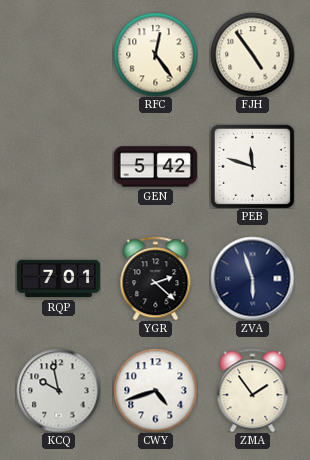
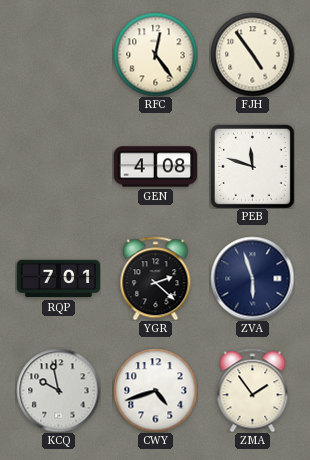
GEN: 5:42 -> 4:08
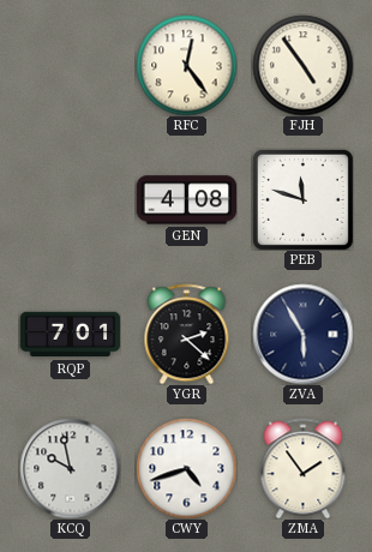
ZVA: 5:57 -> 5:55
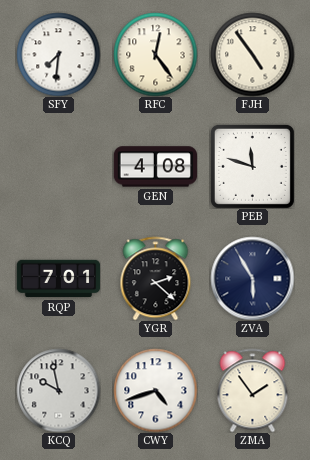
SFY: none -> 7:31
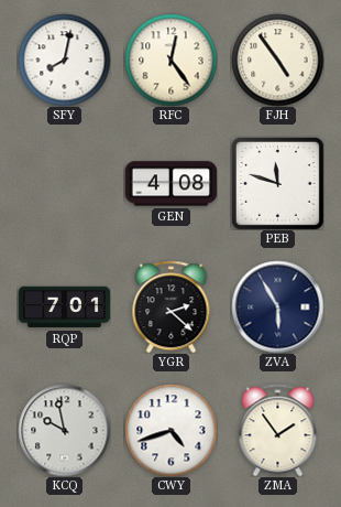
SFY: 7:31 -> 8:02
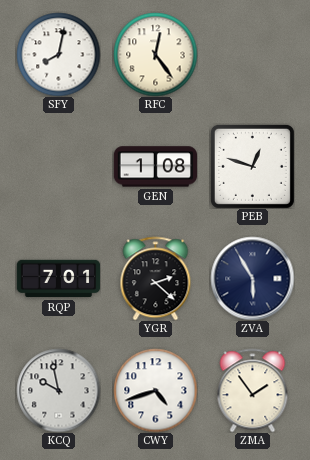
FJH: 4:54 -> none
GEN: 4:08 -> 1:08
PEB: 11:48 -> 12:48
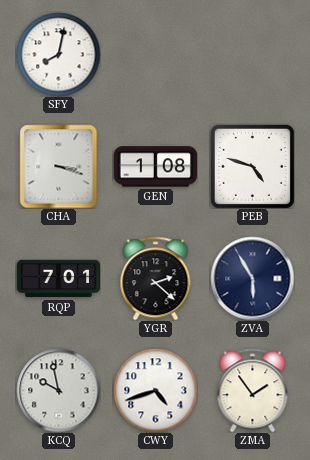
RFC: 12:24 -> none
CHA: none -> 3:18
PEB: 12:48 -> 4:48
